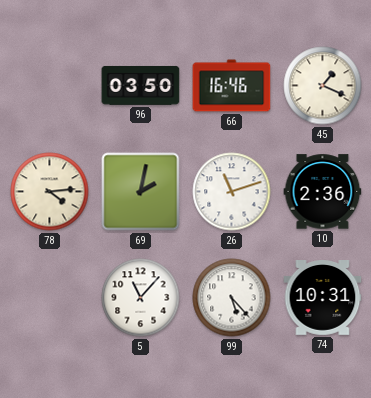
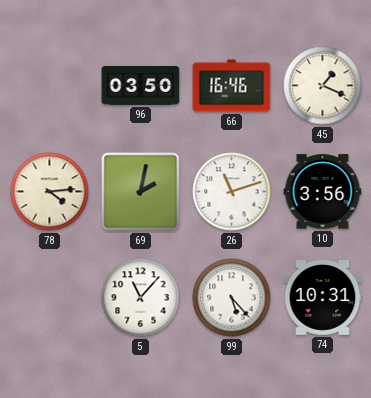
10: 2:36 -> 3:56
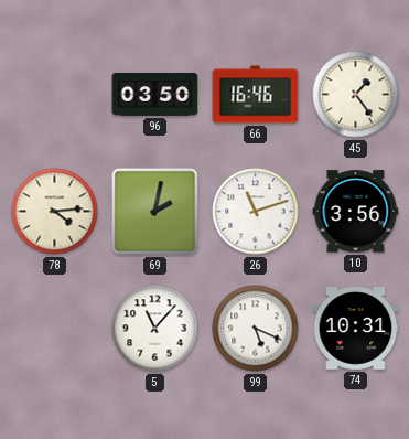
45: 1:19 -> 1:24
99: 5:23 -> 5:19
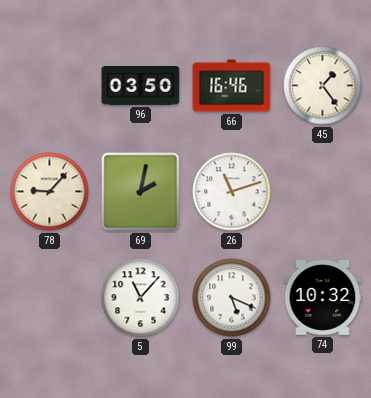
78: 4:14 -> 9:07
10: 3:56 -> none
74: 10:31 -> 10:32
